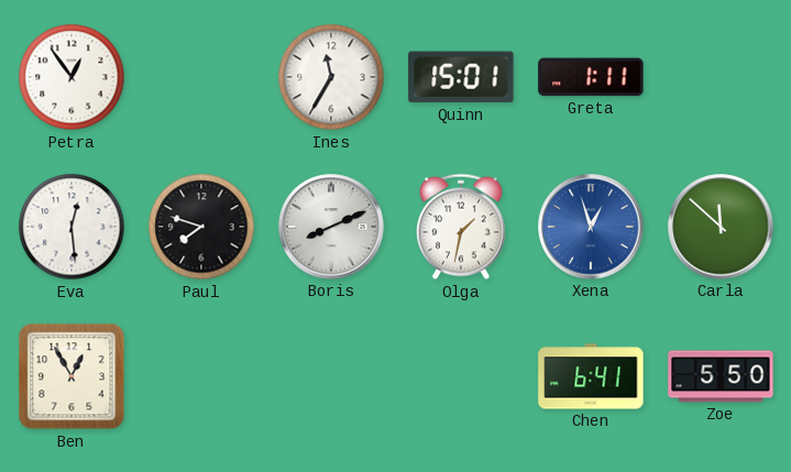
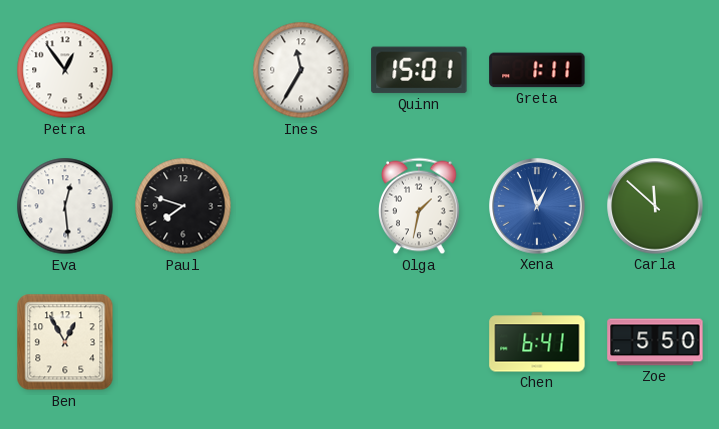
Boris: 8:11 -> none
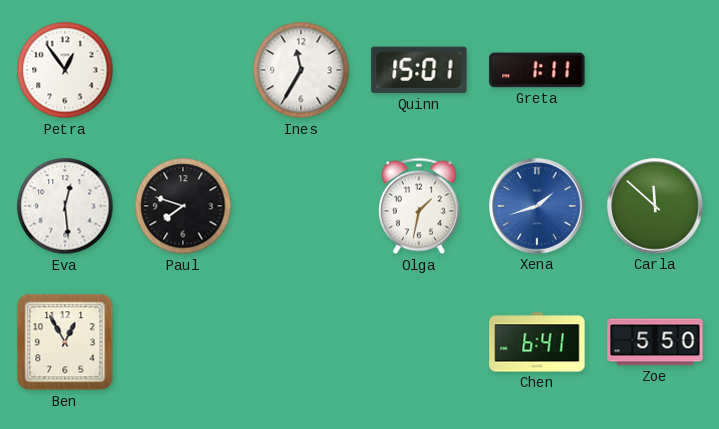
Xena: 12:57 -> 1:42
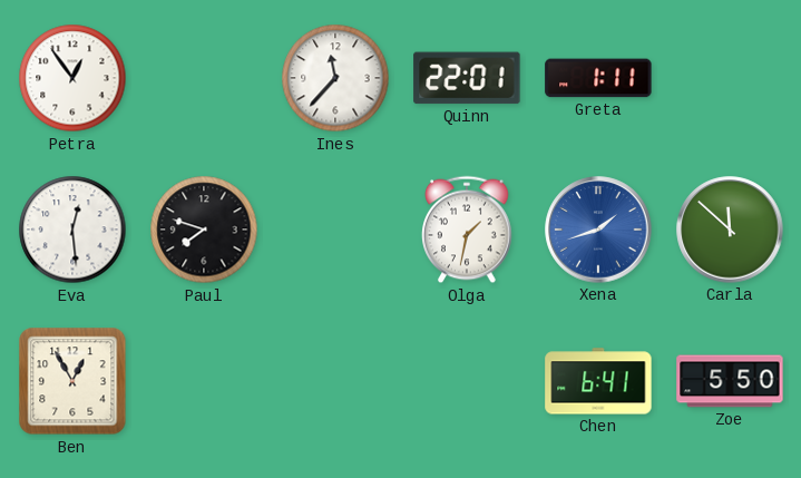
Ines: 11:35 -> 11:37
Quinn: 15:01 -> 22:01
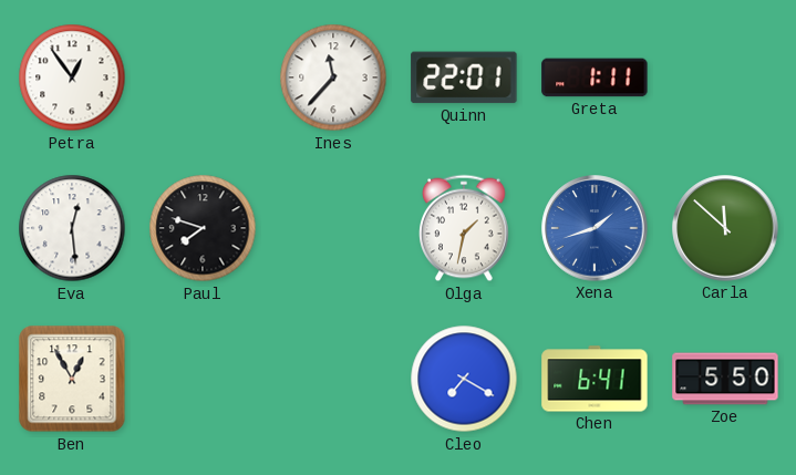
Cleo: none -> 7:20
